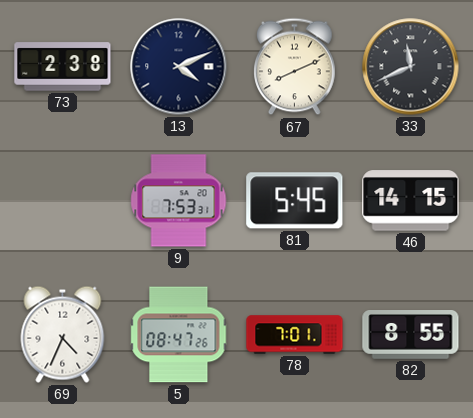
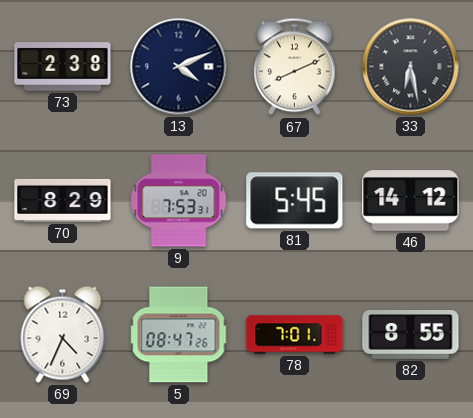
33: 11:41 -> 6:28
70: none -> 8:29
46: 14:15 -> 14:12
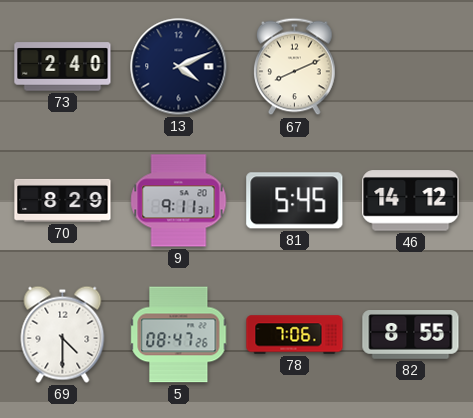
73: 2:38 -> 2:40
33: 6:28 -> none
9: 7:53 -> 9:11
69: 4:34 -> 4:30
78: 7:01 -> 7:06
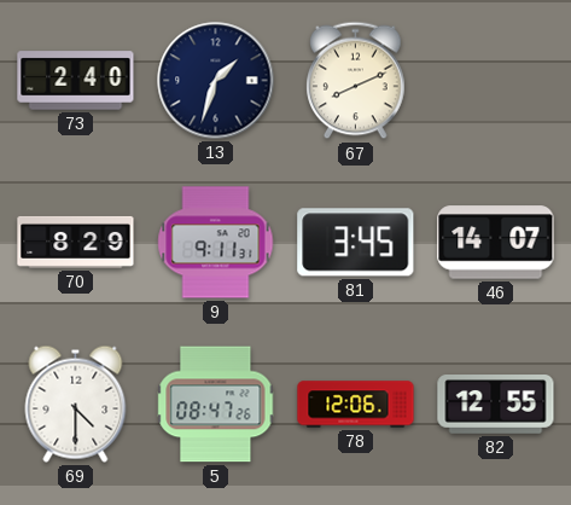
13: 4:11 -> 1:33
81: 5:45 -> 3:45
46: 14:12 -> 14:07
78: 7:06 -> 12:06
82: 8:55 -> 12:55
